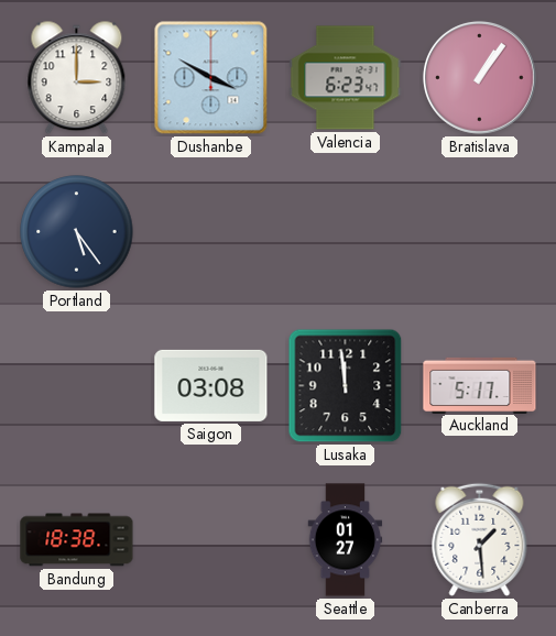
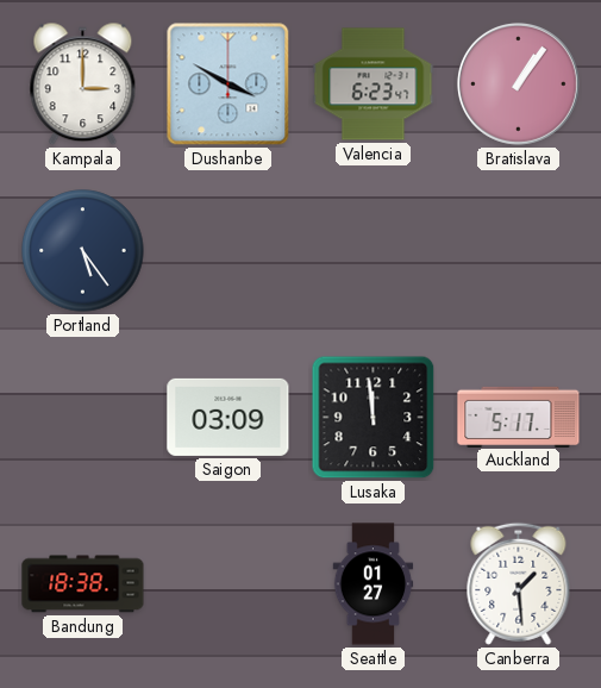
Saigon: 03:08 -> 03:09
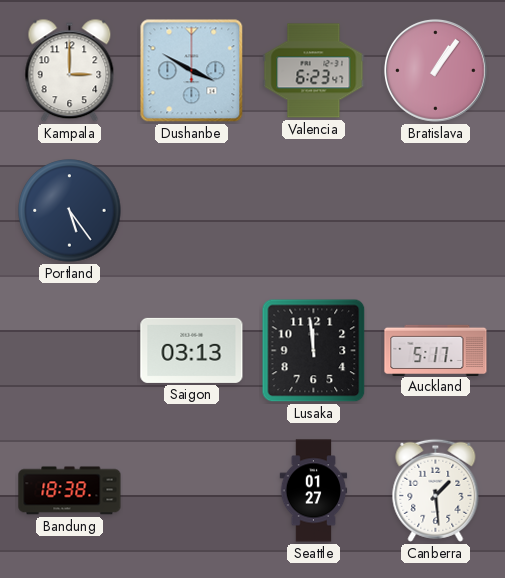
Saigon: 03:09 -> 03:13
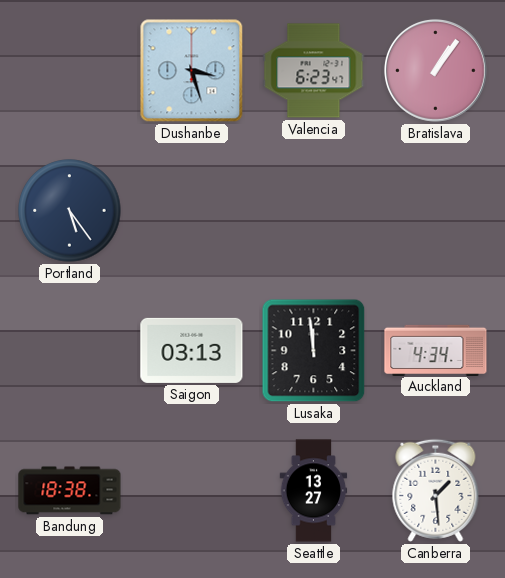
Kampala: 3:00 -> none
Dushanbe: 3:50 -> 3:27
Auckland: 5:17 -> 4:34
Seattle: 01:27 -> 13:27
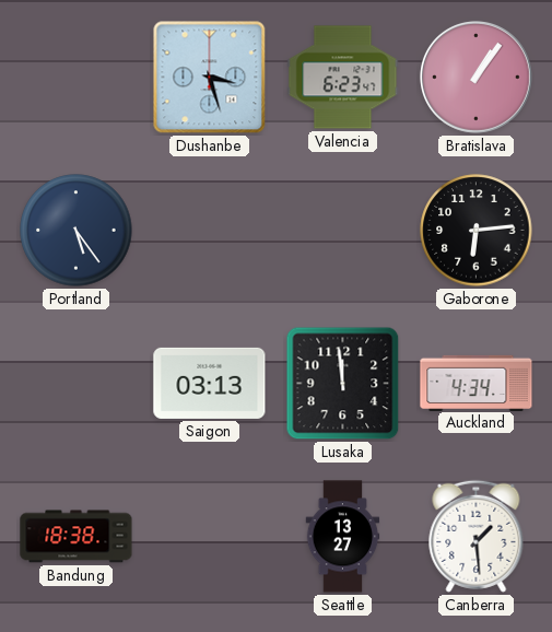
Gaborone: none -> 6:14
